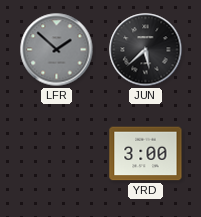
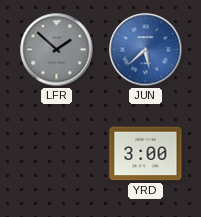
JUN dial: black -> blue
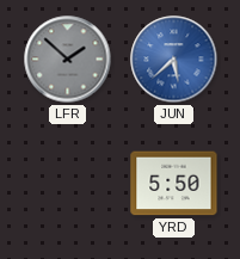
YRD: 3:00 -> 5:50
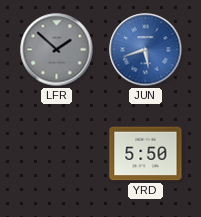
JUN: 5:38 -> 5:42
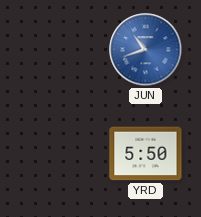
LFR: 1:52 -> none
JUN: 5:42 -> 10:42
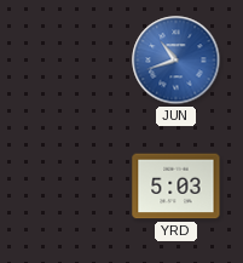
YRD: 5:50 -> 5:03
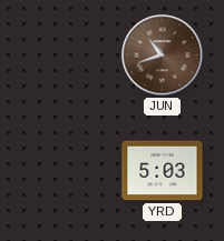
JUN dial: blue -> brown
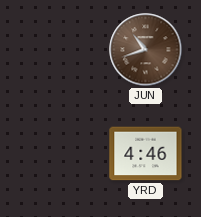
YRD: 5:03 -> 4:46
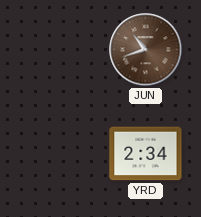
YRD: 4:46 -> 2:34
